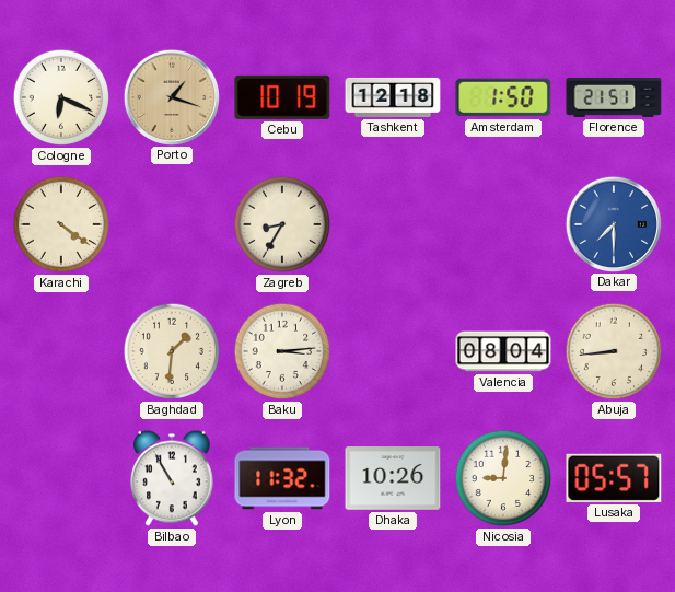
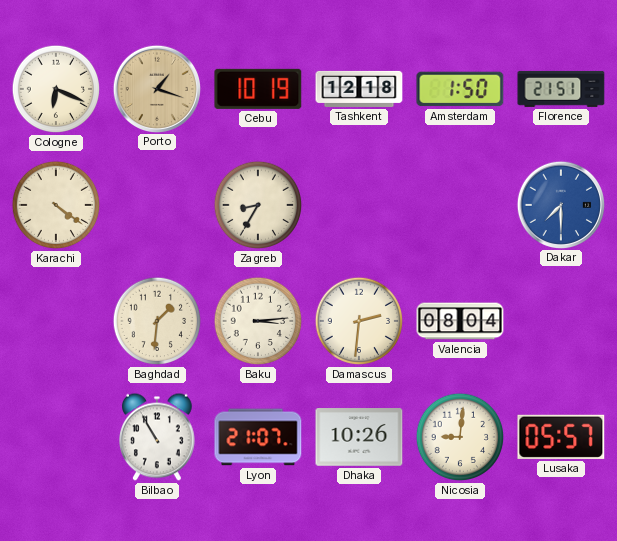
Damascus: none -> 2:31
Abuja: 8:44 -> none
Lyon: 11:32 -> 21:07
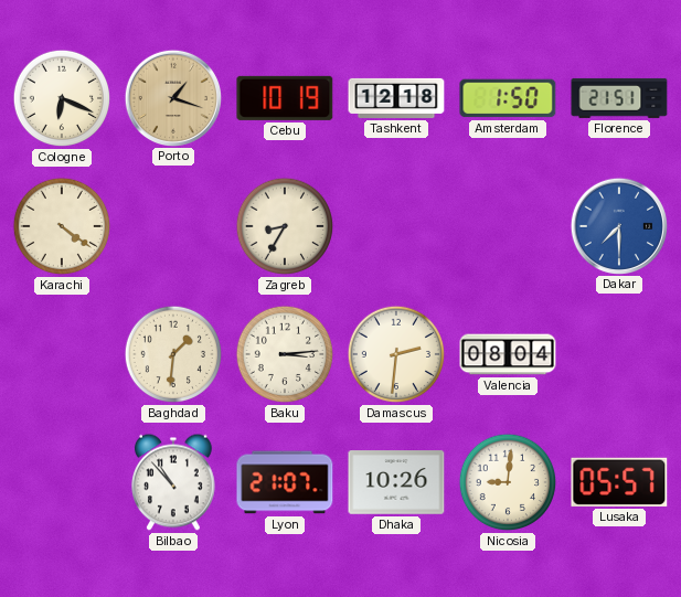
Bilbao: 10:55 -> 10:53
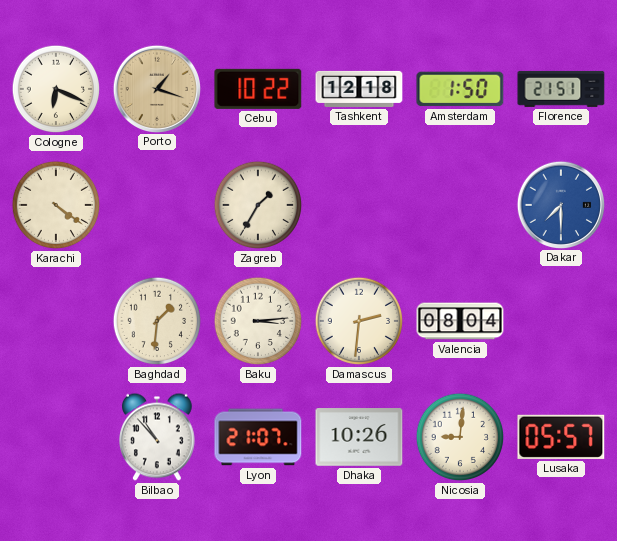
Cebu: 10:19 -> 10:22
Zagreb: 8:35 -> 1:35
